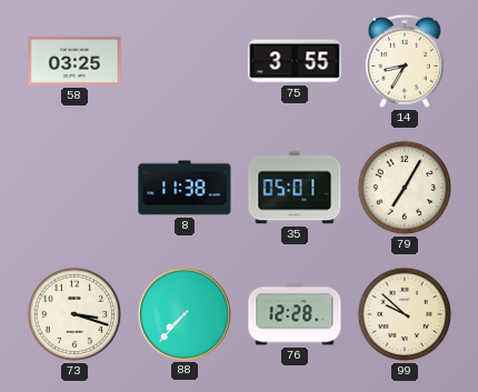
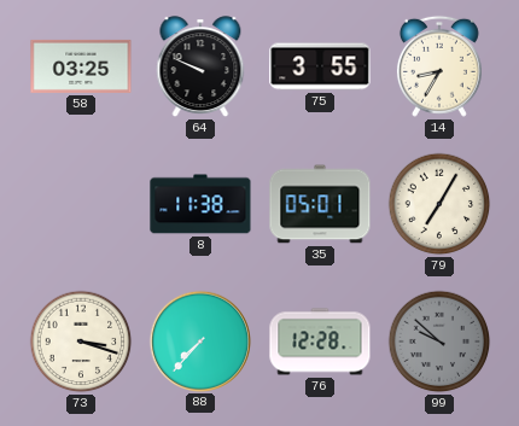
64: none -> 9:49
99 dial: cream -> grey
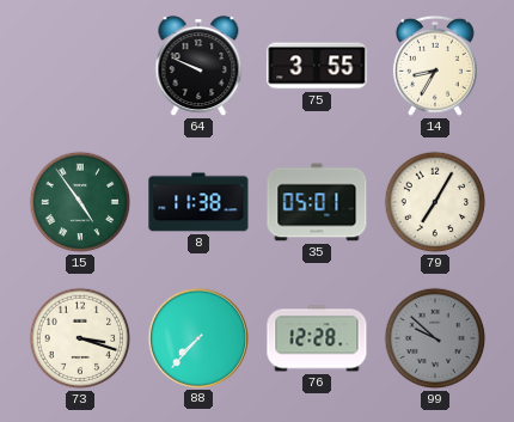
58: 03:25 -> none
15: none -> 4:54
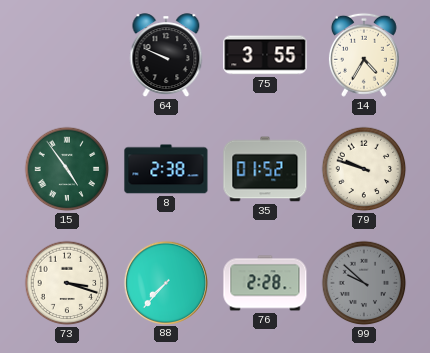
14: 8:35 -> 4:35
8: 11:38 -> 2:38
35: 05:01 -> 01:52
79: 7:05 -> 9:48
76: 12:28 -> 2:28
